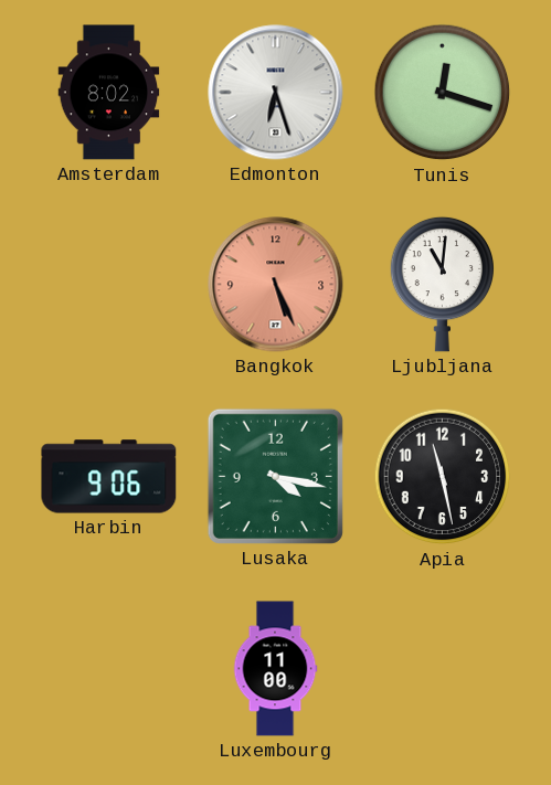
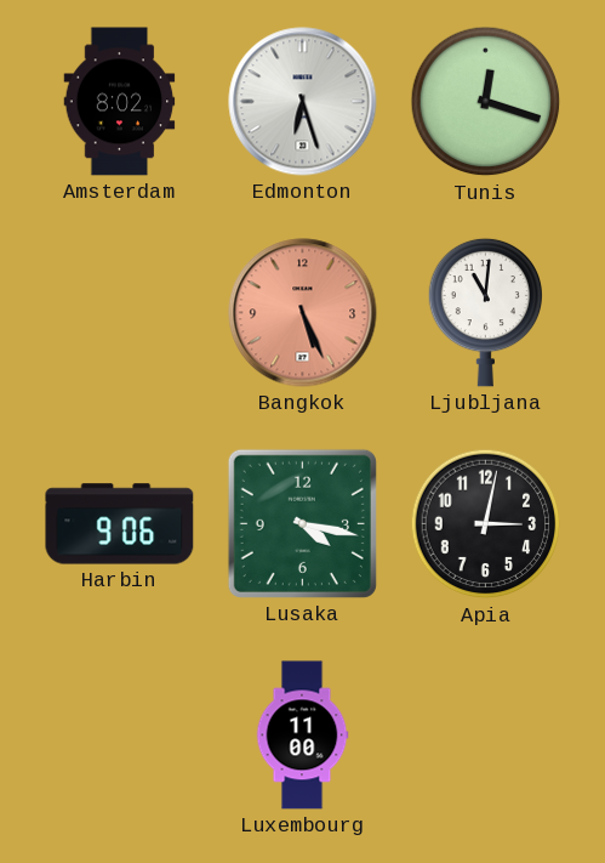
Apia: 11:28 -> 3:02
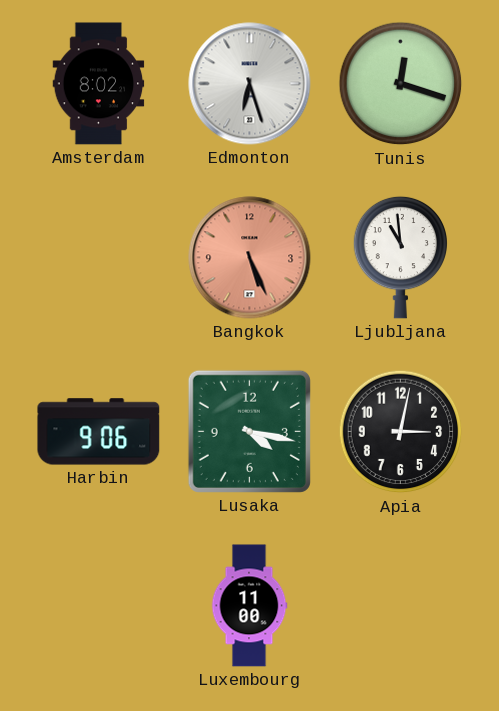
Ljubljana: 11:01 -> 10:59
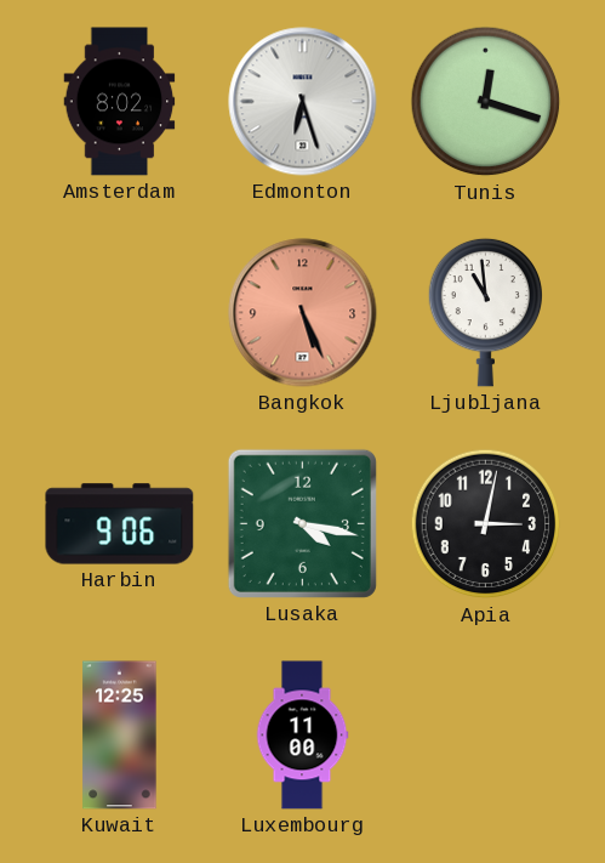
Kuwait: none -> 12:25
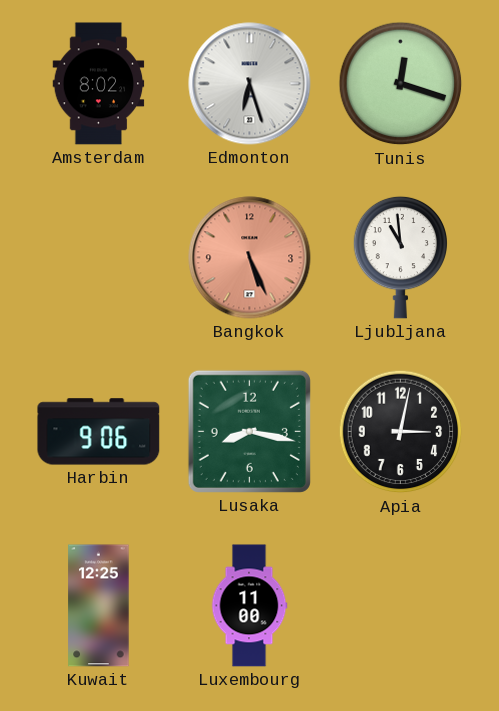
Lusaka: 4:17 -> 8:17
